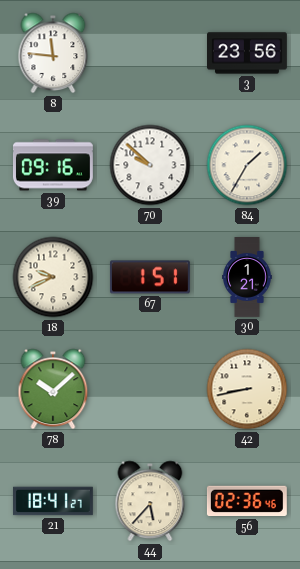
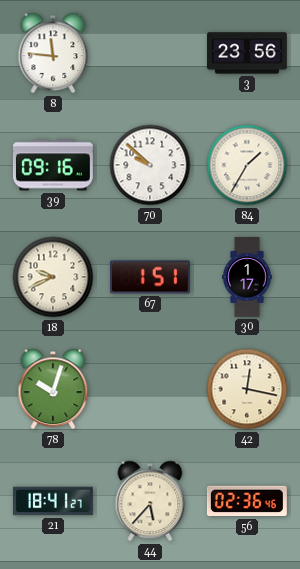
30: 1:21 -> 1:17
78: 10:08 -> 10:03
42: 8:43 -> 12:17
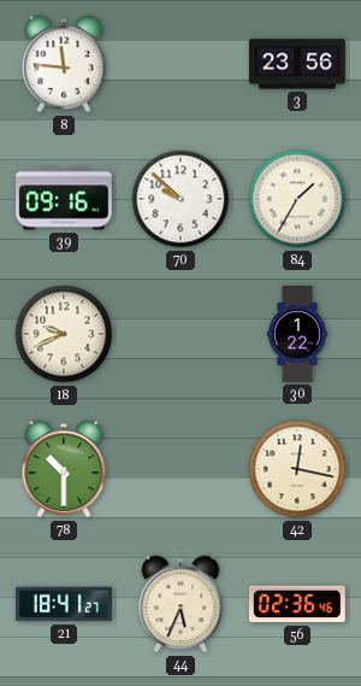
67: 1:51 -> none
30: 1:17 -> 1:22
78: 10:03 -> 10:30
44: 5:37 -> 5:34
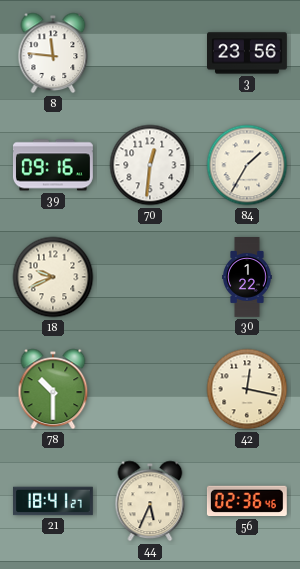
70: 9:52 -> 12:31
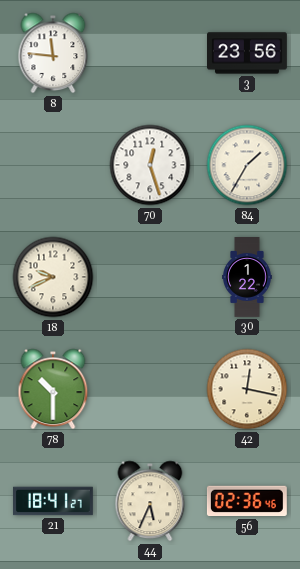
39: 09:16 -> none
70: 12:31 -> 12:27
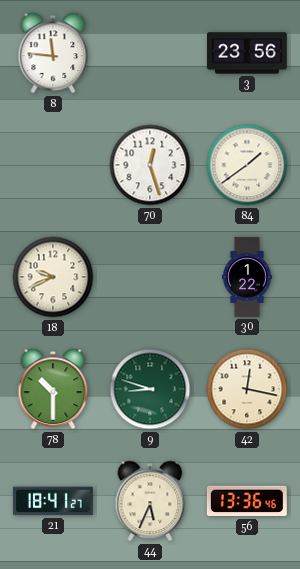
84: 1:35 -> 1:39
9: none -> 8:48
56: 02:36 -> 13:36
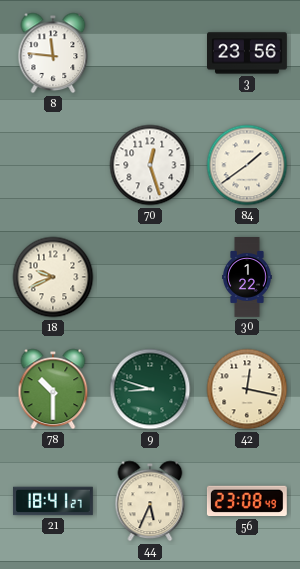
56: 13:36 -> 23:08
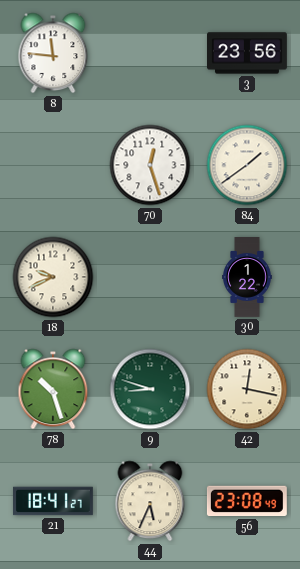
78: 10:30 -> 10:27
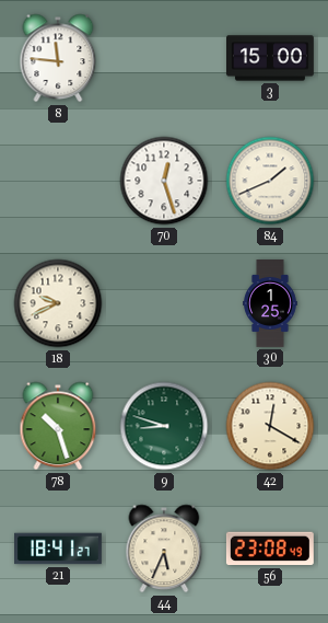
3: 23:56 -> 15:00
84: 1:39 -> 1:41
30: 1:22 -> 1:25
42: 12:17 -> 12:20
